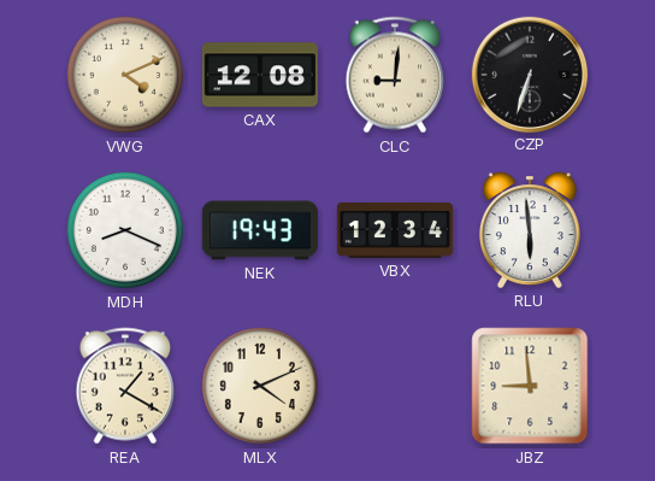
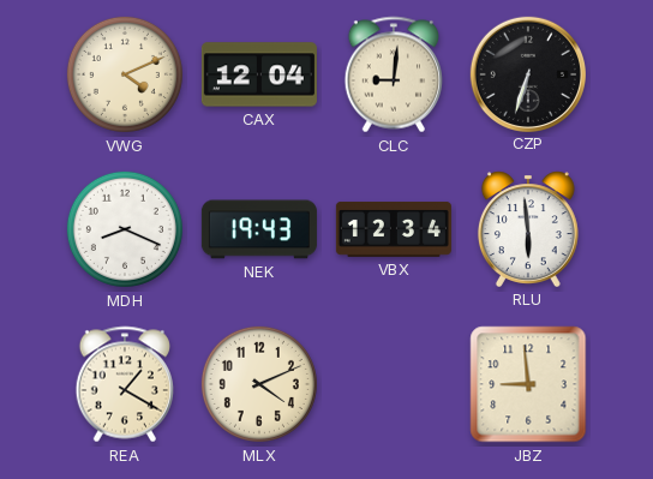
CAX: 12:08 -> 12:04
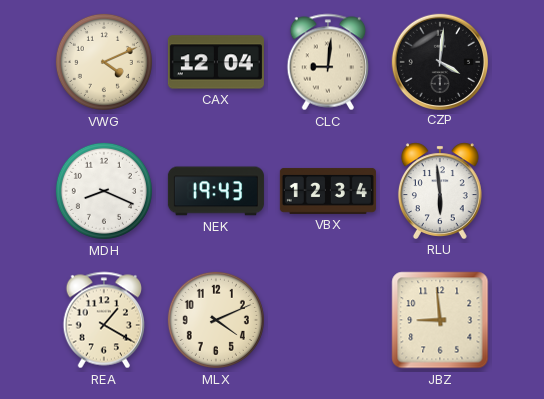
CZP: 6:33 -> 4:01
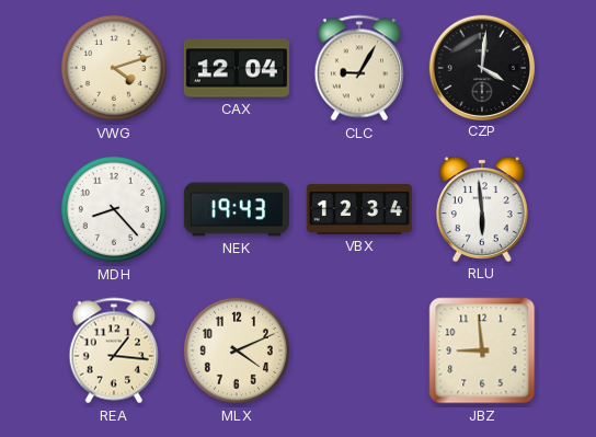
VWG: 4:11 -> 4:12
CLC: 9:01 -> 9:05
MDH: 8:19 -> 8:23
REA: 1:20 -> 1:16
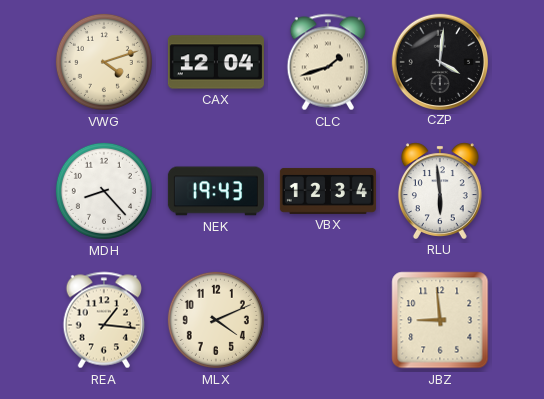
CLC: 9:05 -> 1:42
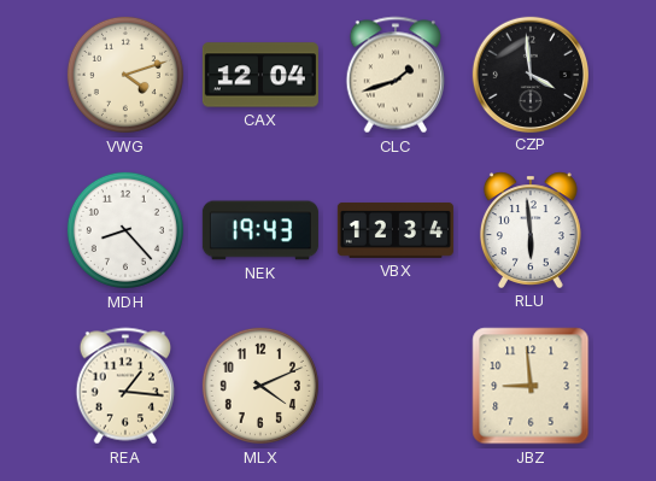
CZP: 4:01 -> 3:59
